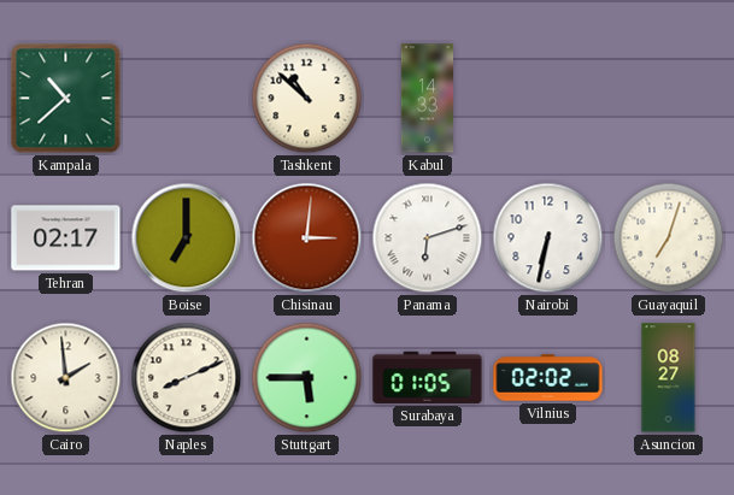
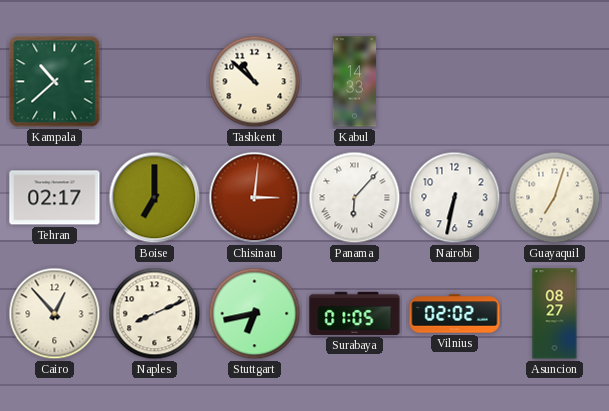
Panama: 6:12 -> 6:07
Cairo: 1:59 -> 12:53
Stuttgart: 5:45 -> 6:43
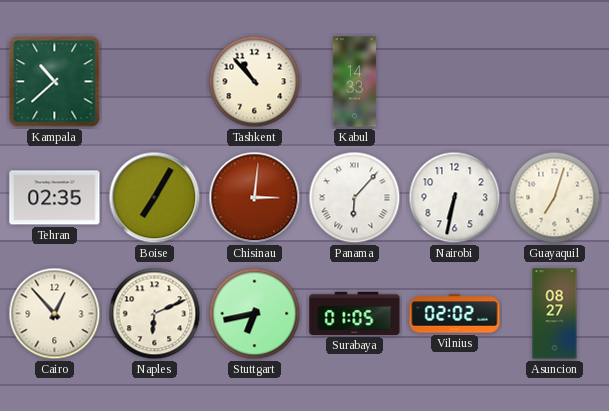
Tashkent: 10:52 -> 10:53
Tehran: 02:17 -> 02:35
Boise: 7:00 -> 7:05
Naples: 8:11 -> 6:11
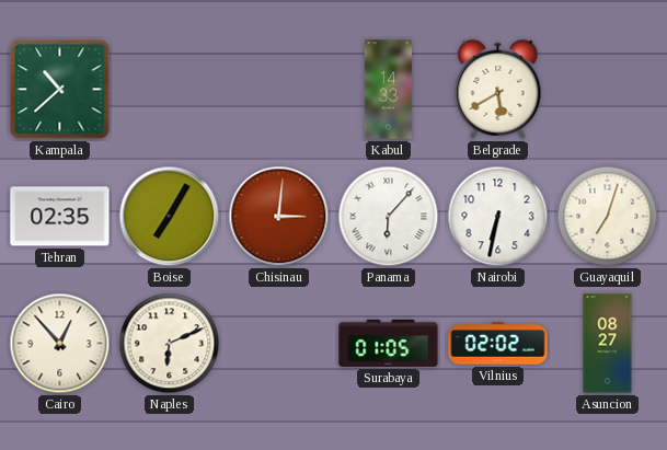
Tashkent: 10:53 -> none
Belgrade: none -> 5:40
Stuttgart: 6:43 -> none
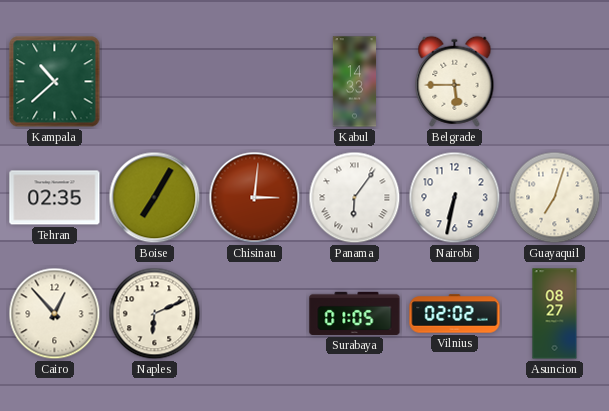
Belgrade: 5:40 -> 5:45
Panama: 6:07 -> 6:06
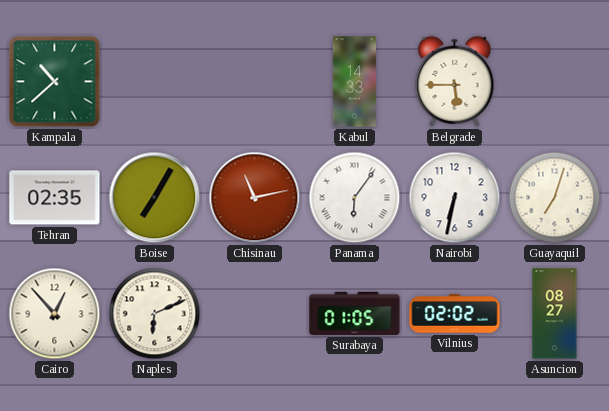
Chisinau: 3:01 -> 11:13
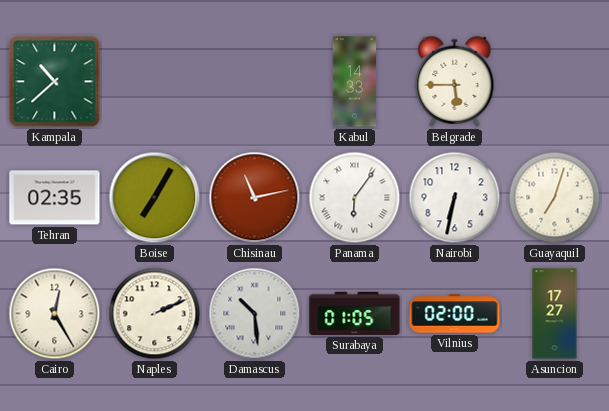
Cairo: 12:53 -> 12:25
Naples: 6:11 -> 2:11
Damascus: none -> 10:29
Vilnius: 02:02 -> 02:00
Asuncion: 08:27 -> 17:27
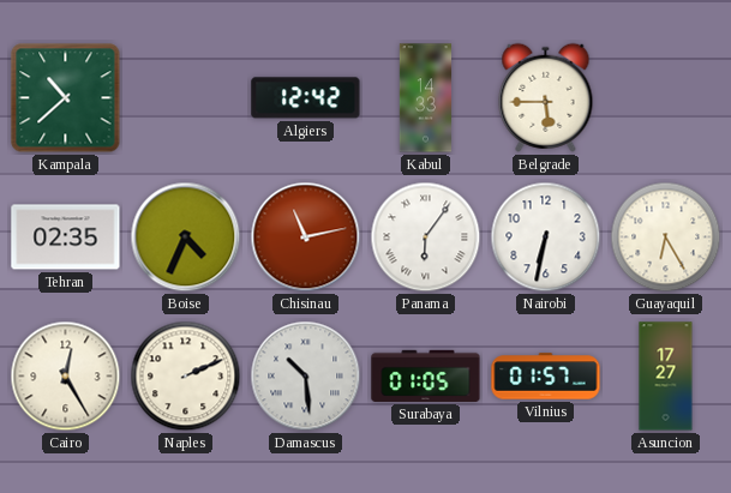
Algiers: none -> 12:42
Boise: 7:05 -> 4:34
Guayaquil: 7:03 -> 6:25
Vilnius: 02:00 -> 01:57
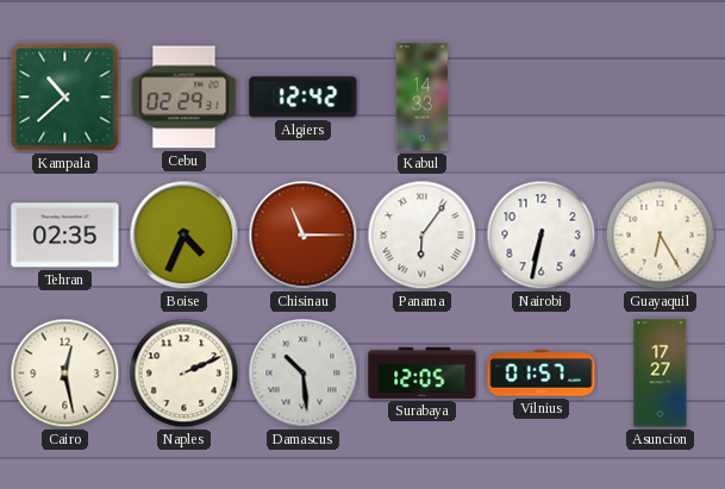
Cebu: none -> 02:29
Belgrade: 5:45 -> none
Chisinau: 11:13 -> 11:15
Cairo: 12:25 -> 12:28
Surabaya: 01:05 -> 12:05
